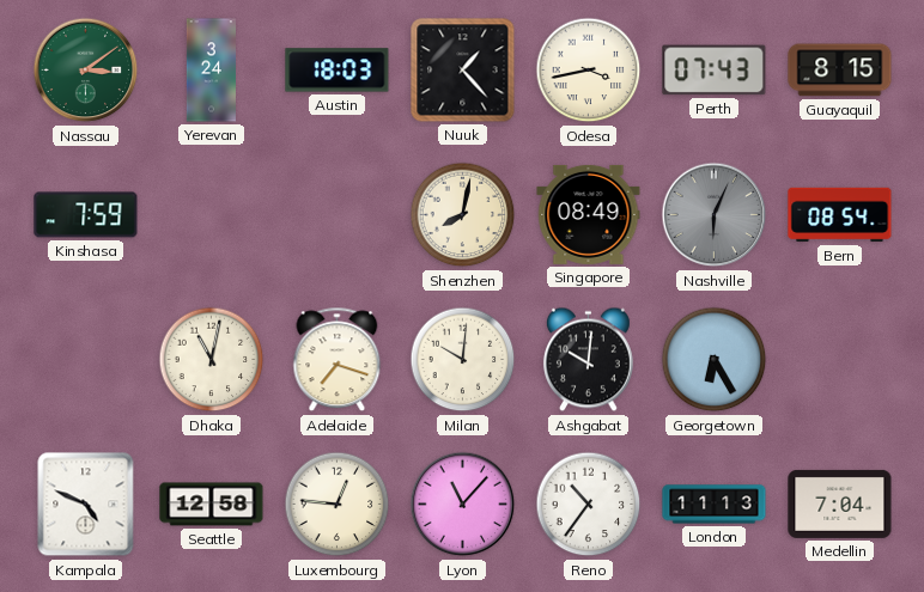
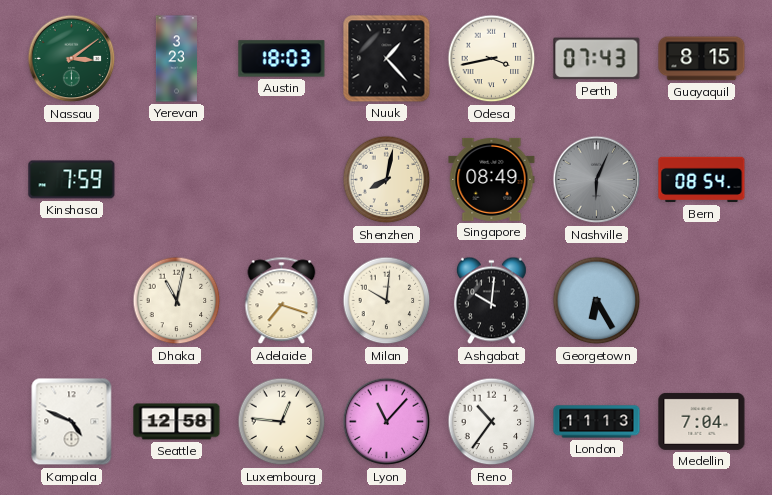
Yerevan: 3:24 -> 3:23
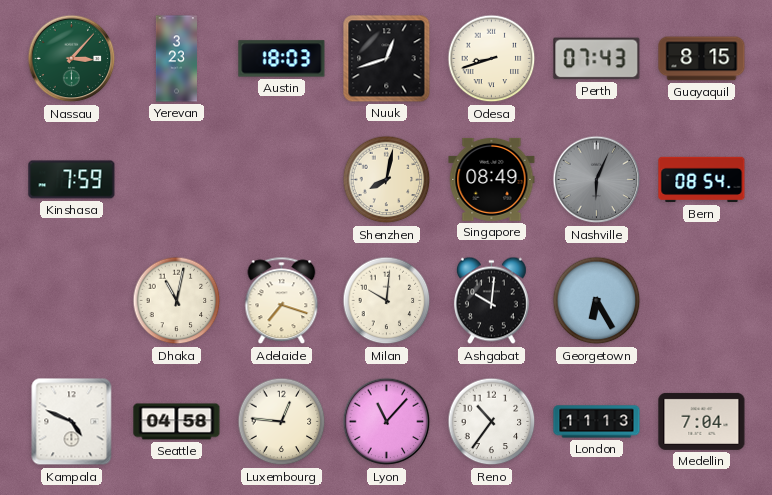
Nassau: 3:09 -> 3:07
Nuuk: 1:23 -> 12:42
Odesa: 3:43 -> 8:42
Seattle: 12:58 -> 04:58
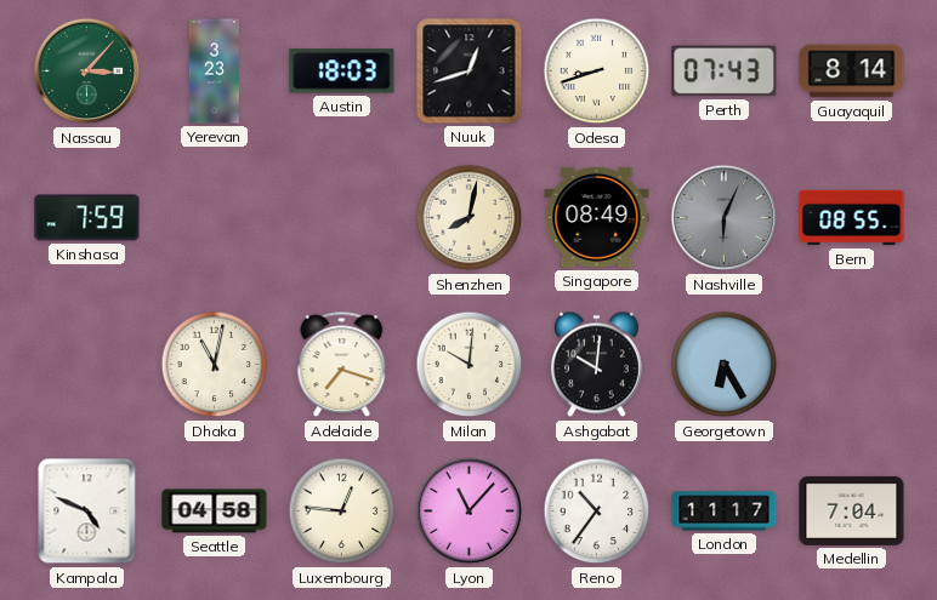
Guayaquil: 8:15 -> 8:14
Bern: 08:54 -> 08:55
London: 11:13 -> 11:17
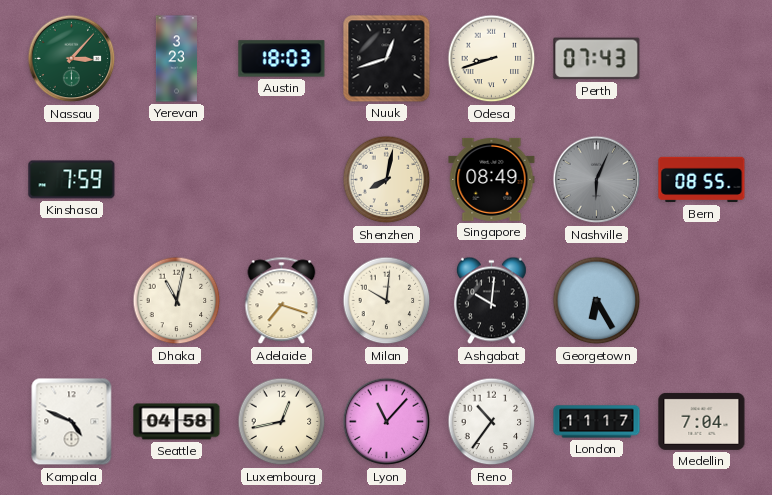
Guayaquil: 8:14 -> none
Luxembourg: 12:46 -> 12:43
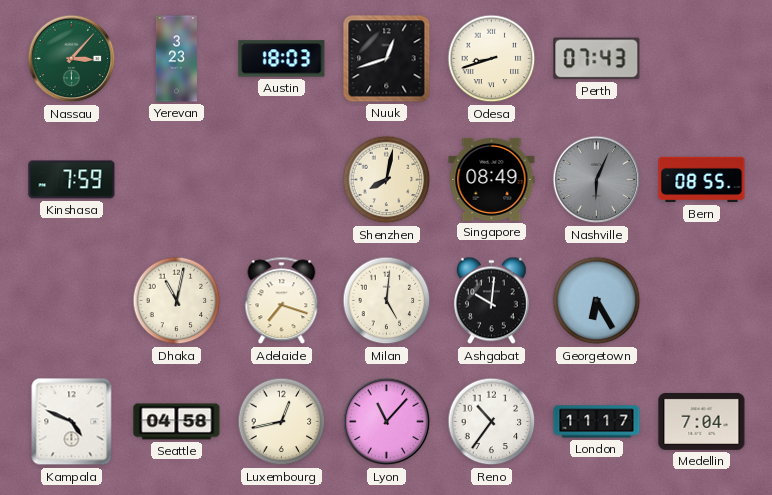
Milan: 10:01 -> 5:01
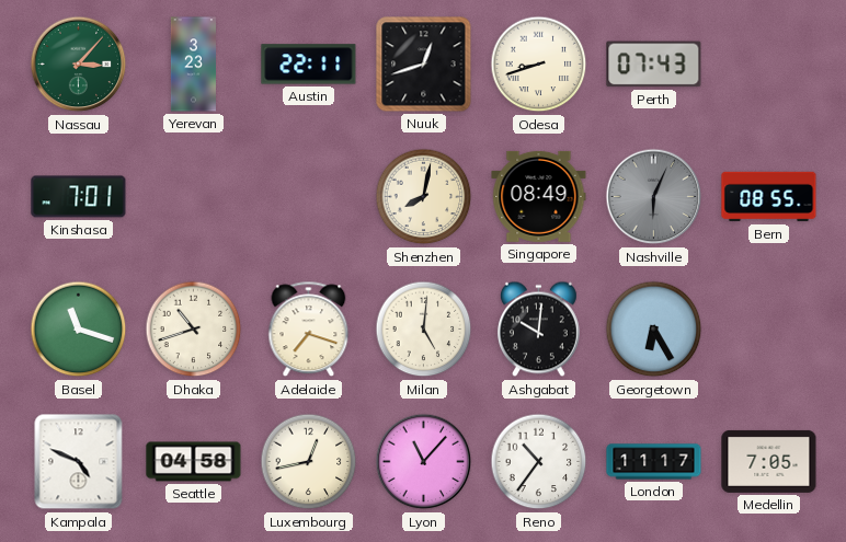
Austin: 18:03 -> 22:11
Kinshasa: 7:59 -> 7:01
Basel: none -> 11:18
Dhaka: 11:02 -> 10:42
Medellin: 7:04 -> 7:05
